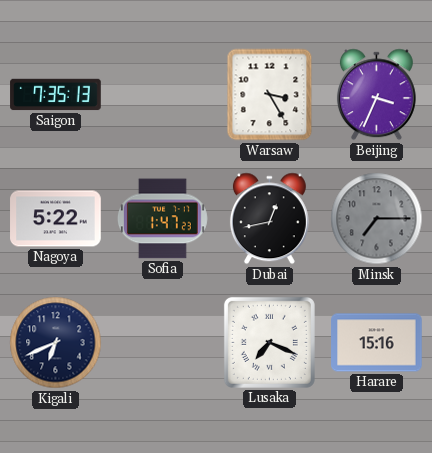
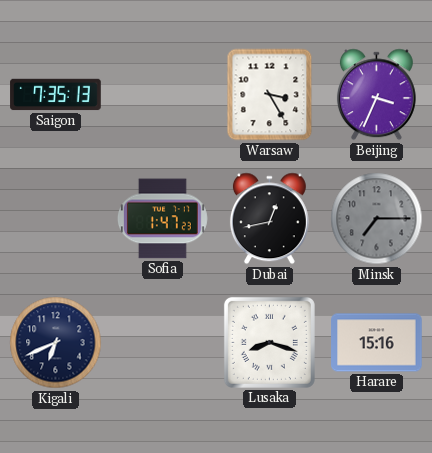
Nagoya: 5:22 -> none
Lusaka: 7:19 -> 8:18
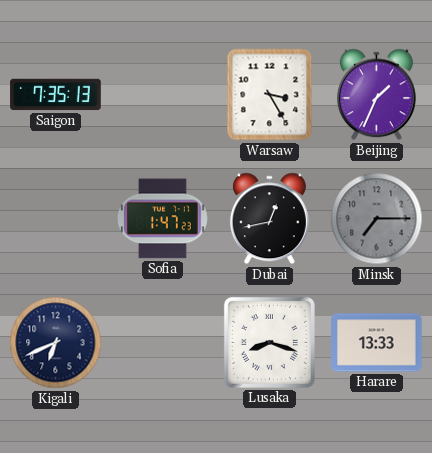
Beijing: 3:34 -> 1:34
Harare: 15:16 -> 13:33
